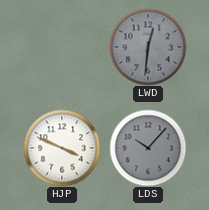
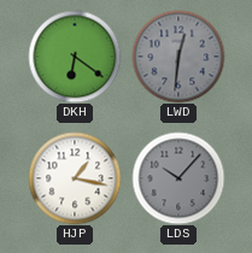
DKH: none -> 6:21
HJP: 3:49 -> 1:17
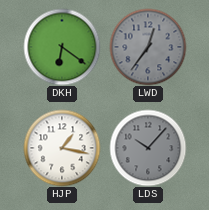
LWD: 12:31 -> 12:36
